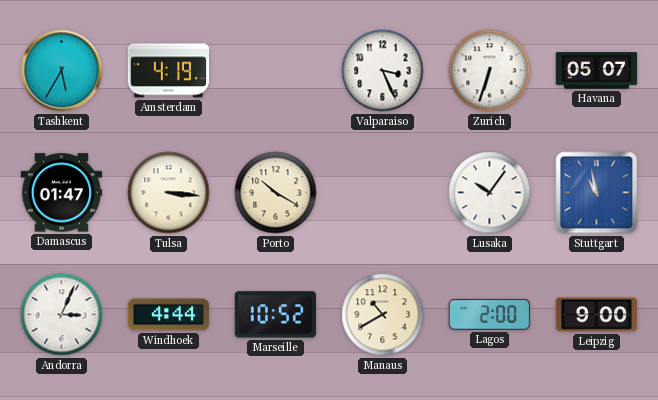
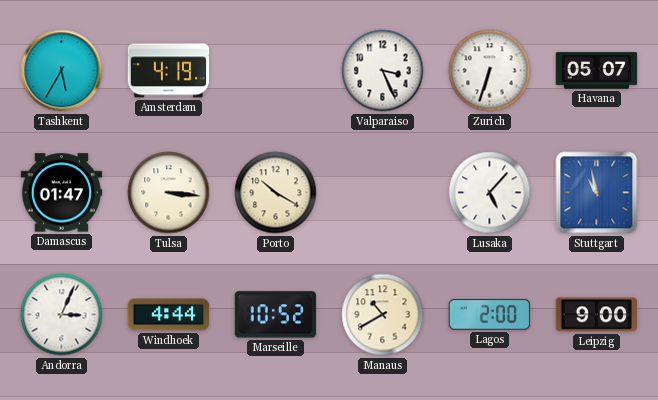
Lusaka: 10:06 -> 5:07
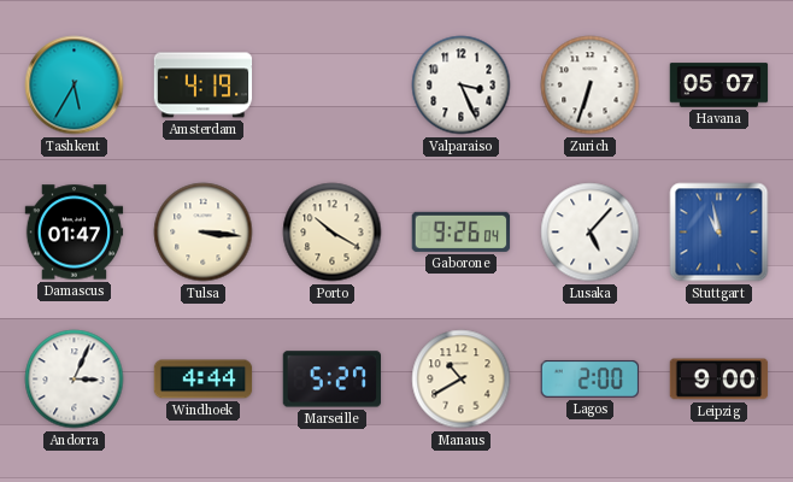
Gaborone: none -> 9:26
Marseille: 10:52 -> 5:27
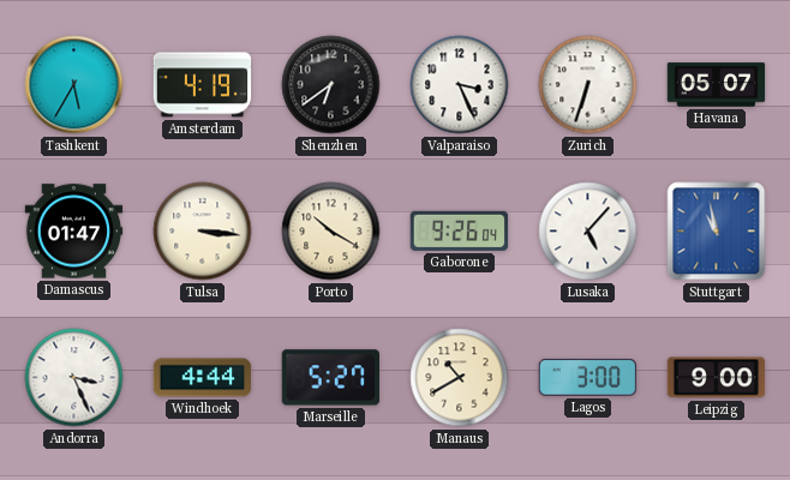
Shenzhen: none -> 6:39
Andorra: 3:04 -> 3:26
Lagos: 2:00 -> 3:00
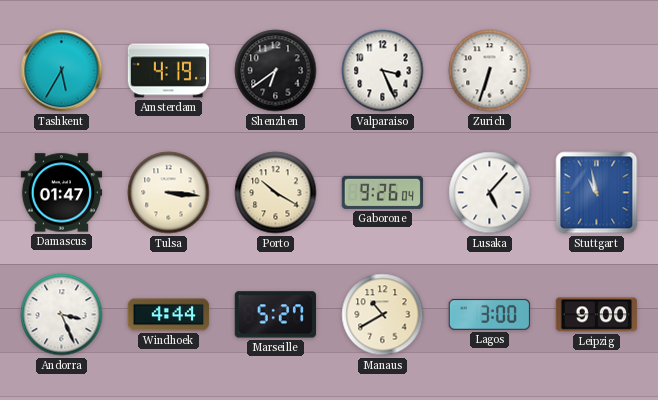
Havana: 05:07 -> none
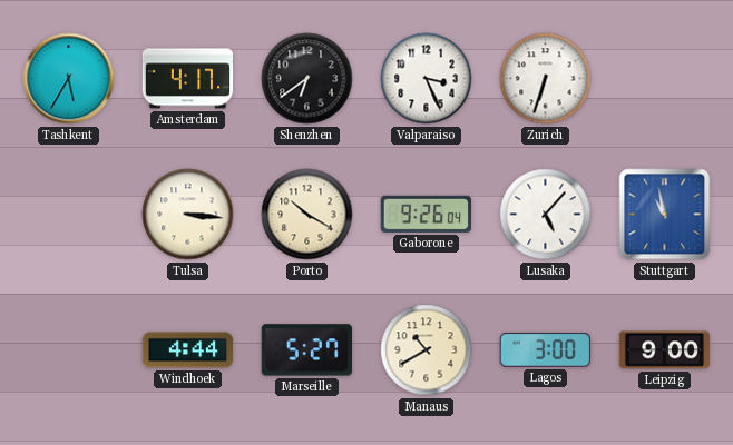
Amsterdam: 4:19 -> 4:17
Damascus: 01:47 -> none
Andorra: 3:26 -> none
